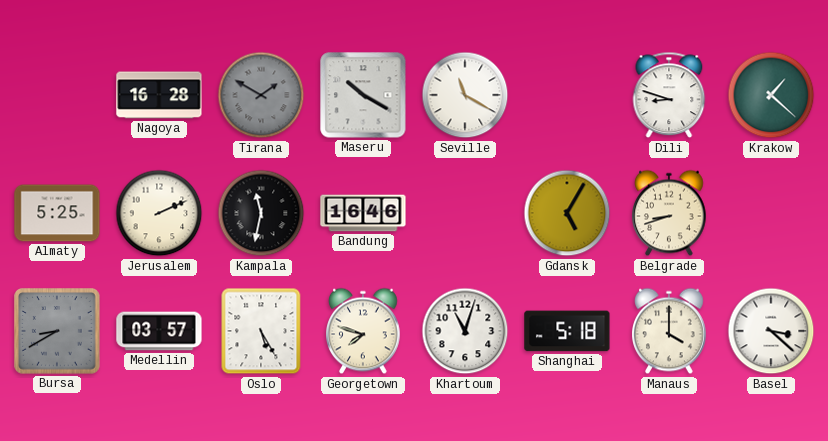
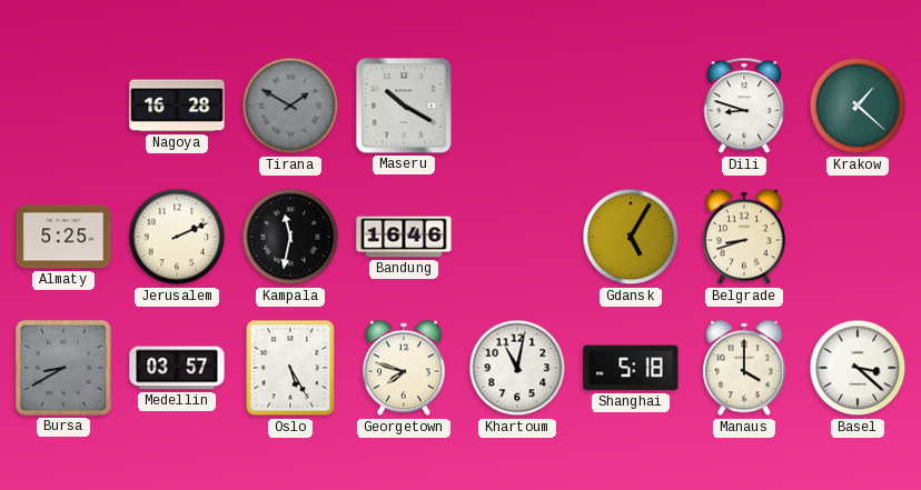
Seville: 11:20 -> none
Khartoum: 11:03 -> 11:02
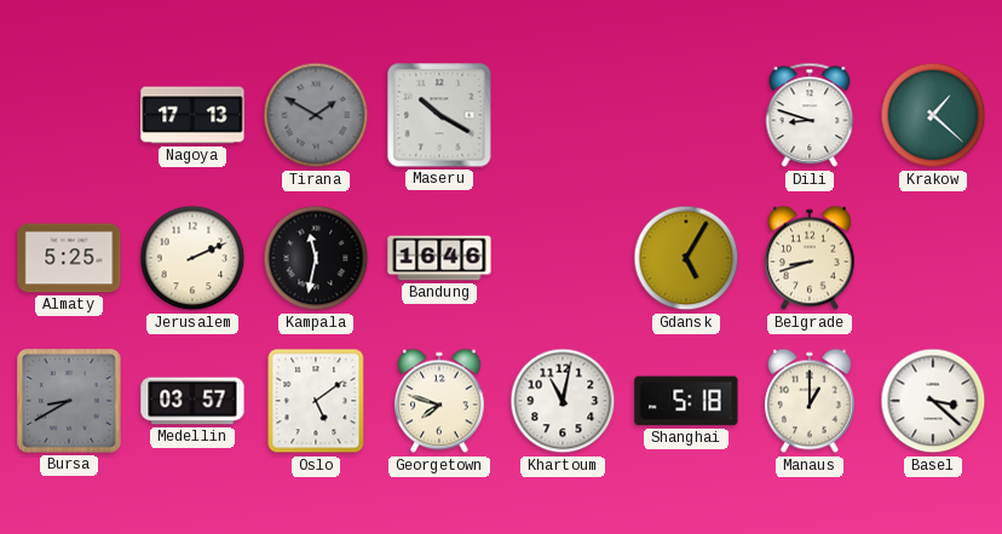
Nagoya: 16:28 -> 17:13
Oslo: 5:25 -> 5:09
Manaus: 4:00 -> 1:00
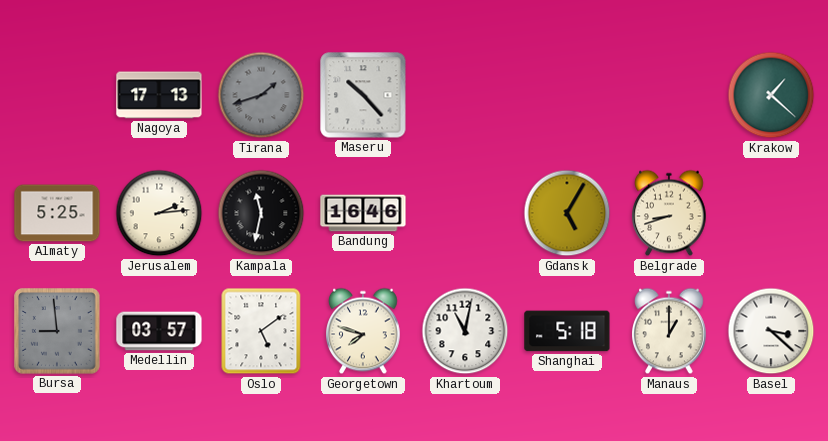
Tirana: 1:50 -> 1:42
Maseru: 10:20 -> 10:23
Dili: 8:48 -> none
Jerusalem: 2:11 -> 2:14
Bursa: 8:40 -> 8:59
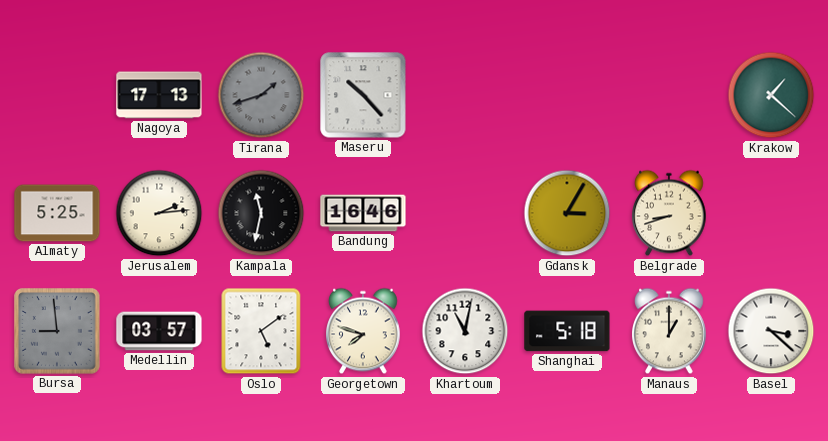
Gdansk: 5:05 -> 3:05
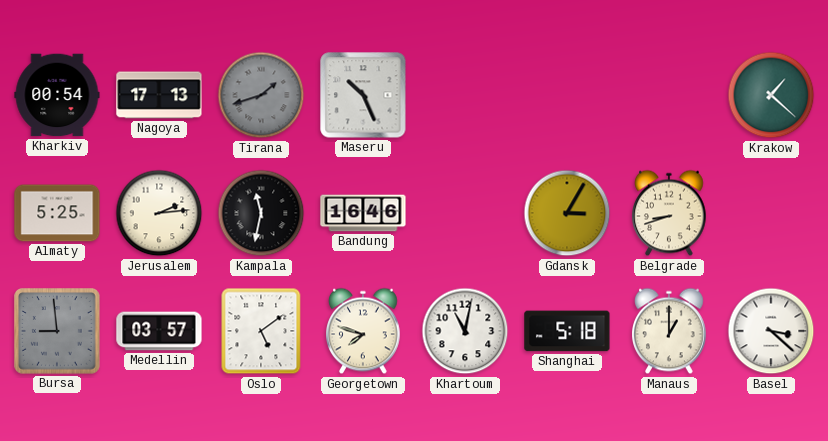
Kharkiv: none -> 00:54
Maseru: 10:23 -> 10:26
